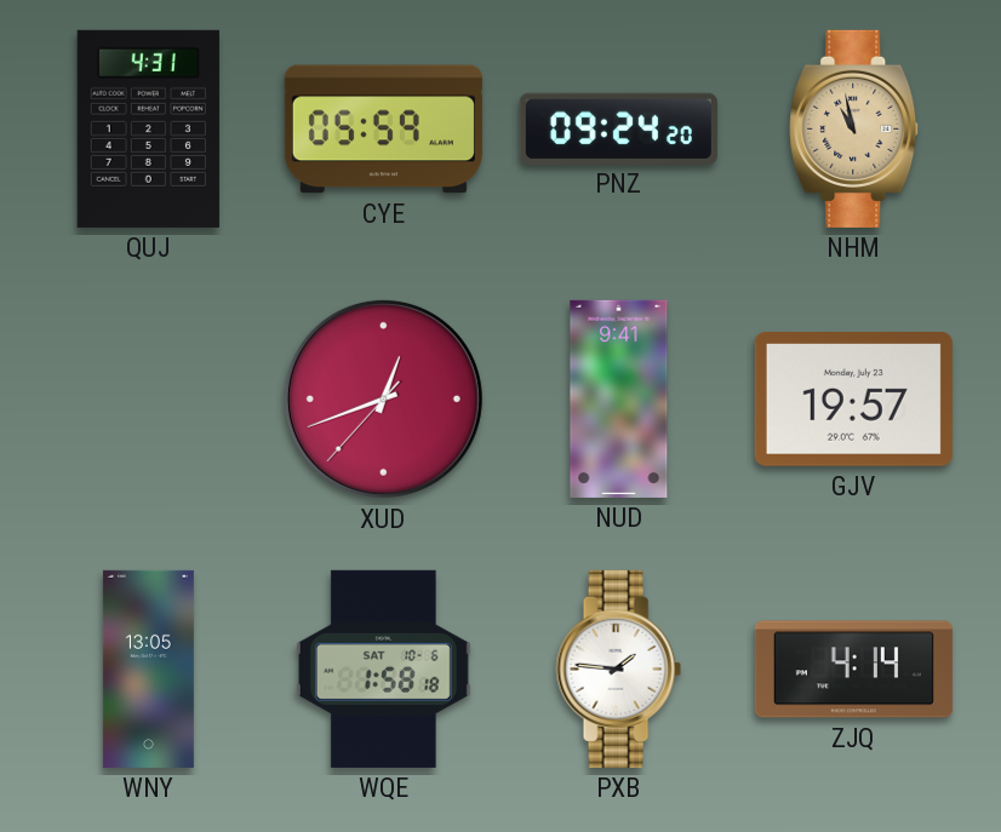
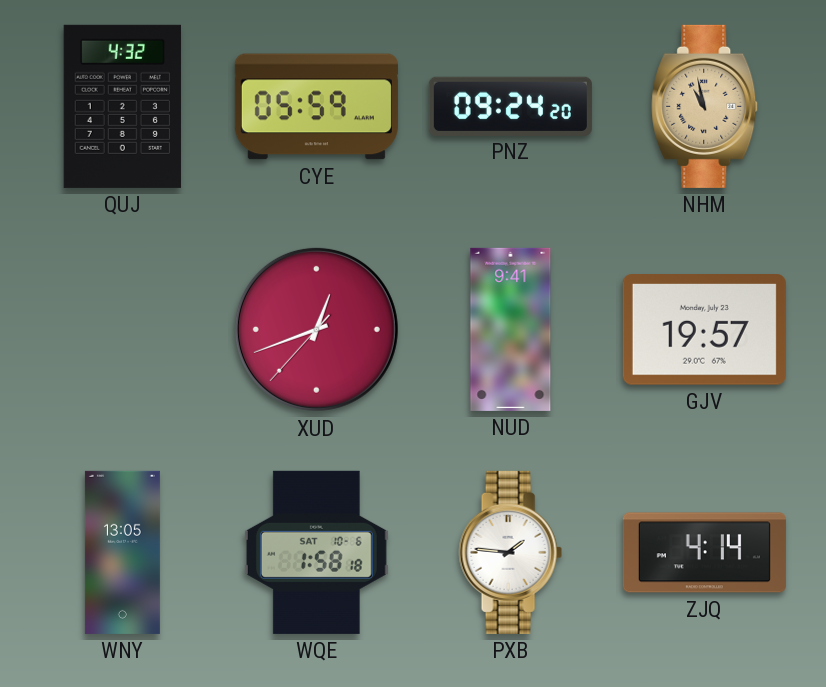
QUJ: 4:31 -> 4:32
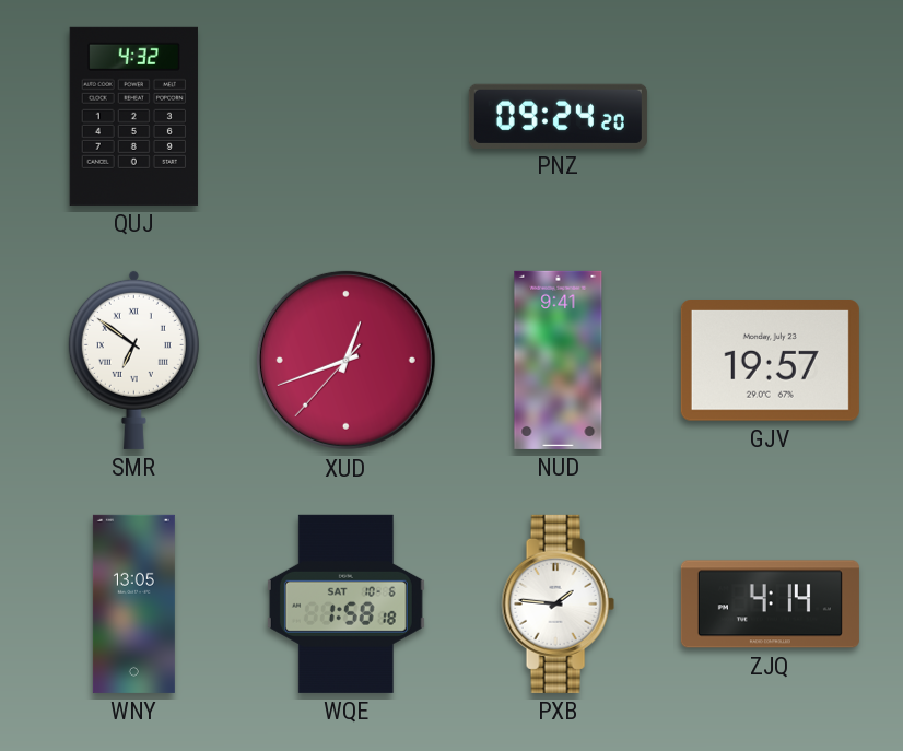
CYE: 05:59 -> none
NHM: 10:58 -> none
SMR: none -> 6:51
